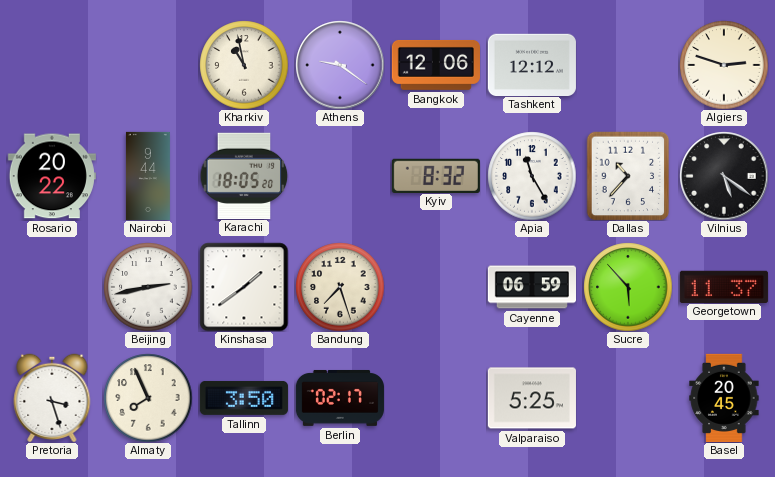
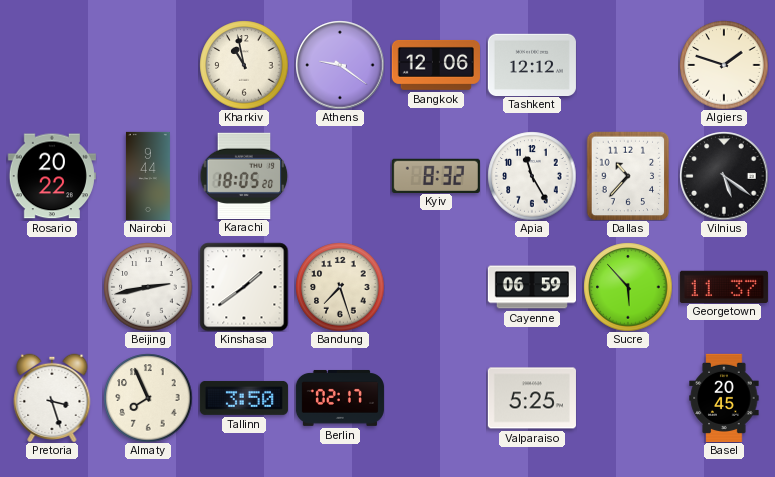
Algiers: 2:48 -> 1:48
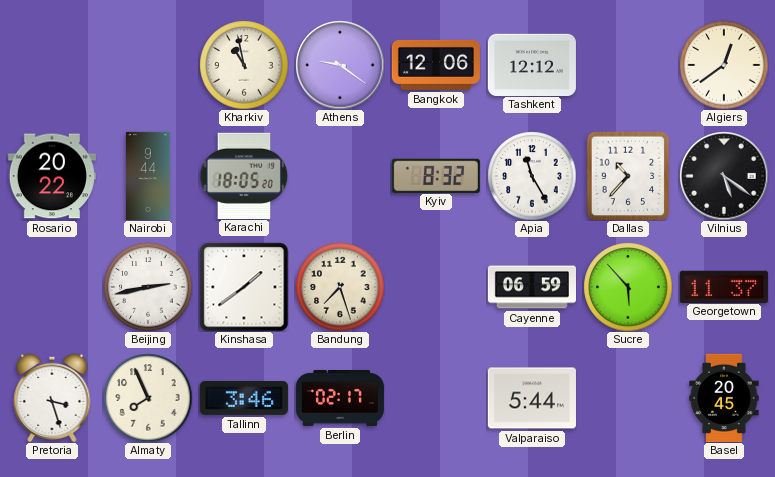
Algiers: 1:48 -> 12:39
Tallinn: 3:50 -> 3:46
Valparaiso: 5:25 -> 5:44
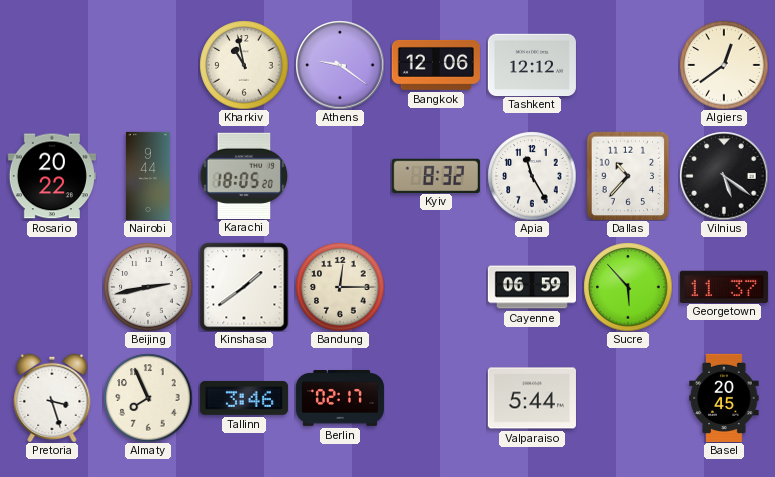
Bandung: 7:27 -> 12:15
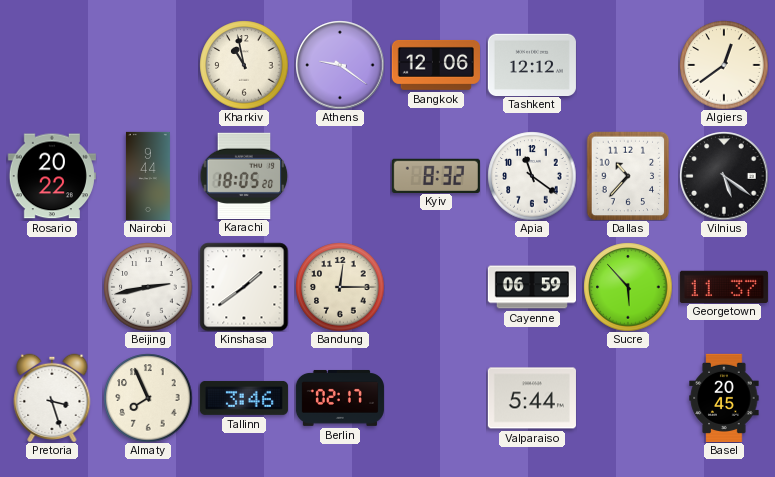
Apia: 11:25 -> 11:21
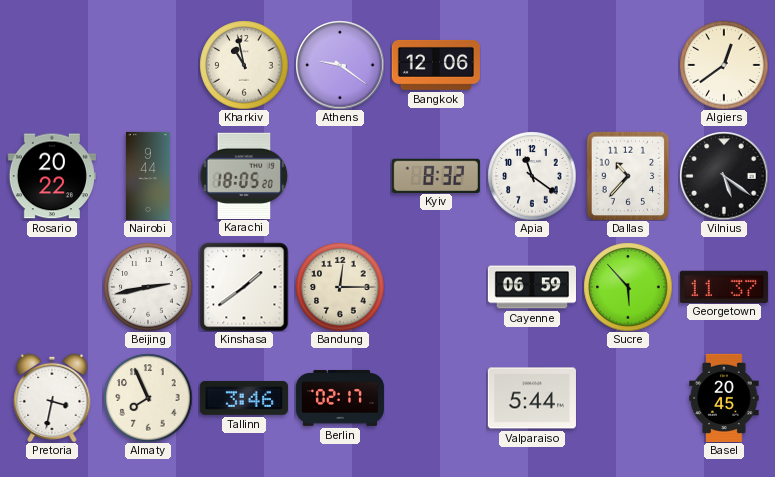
Tashkent: 12:12 -> none
Pretoria: 3:27 -> 3:32
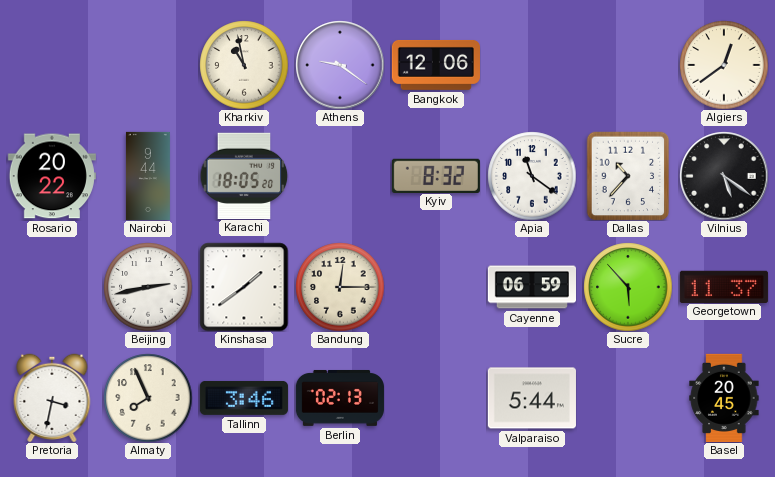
Berlin: 02:17 -> 02:13
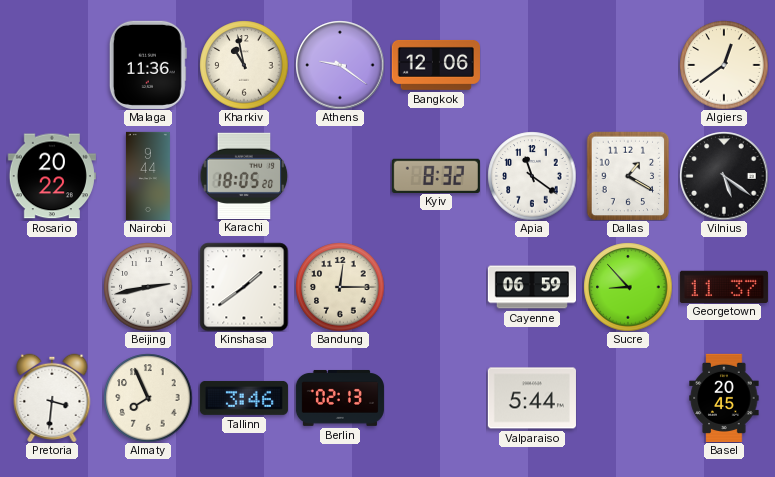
Malaga: none -> 11:36
Dallas: 10:37 -> 1:20
Sucre: 5:53 -> 8:53
Pretoria: 3:32 -> 3:31
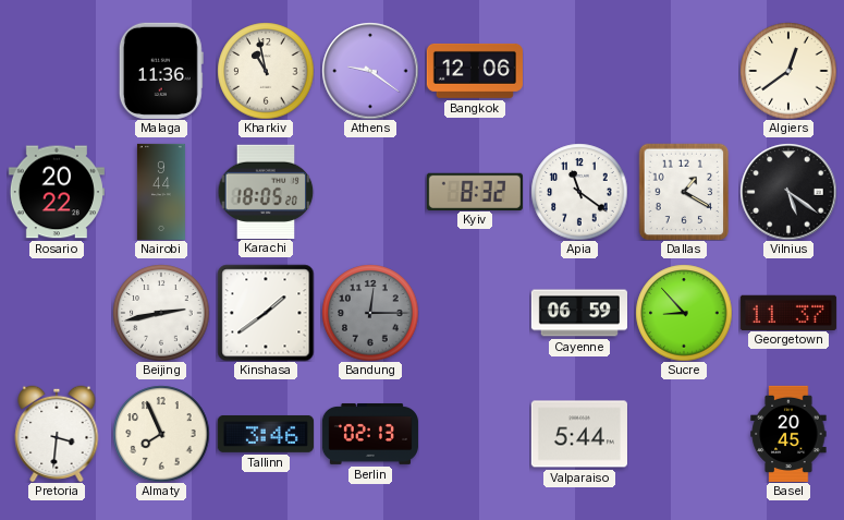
Bandung dial: cream -> grey
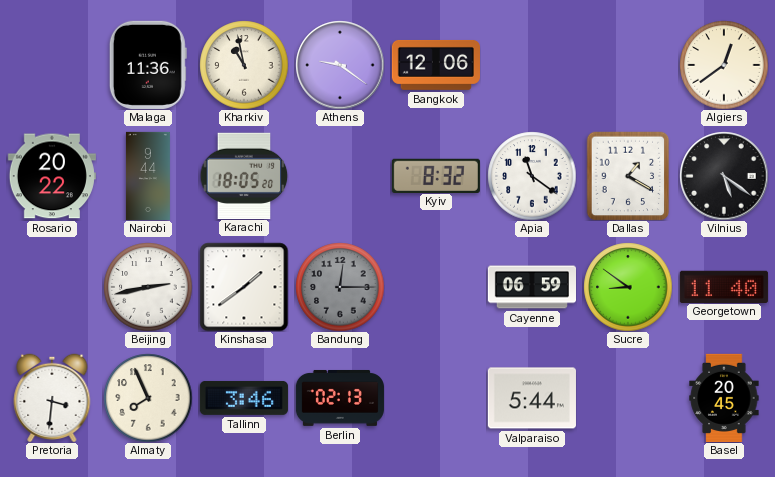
Sucre: 8:53 -> 8:51
Georgetown: 11:37 -> 11:40
